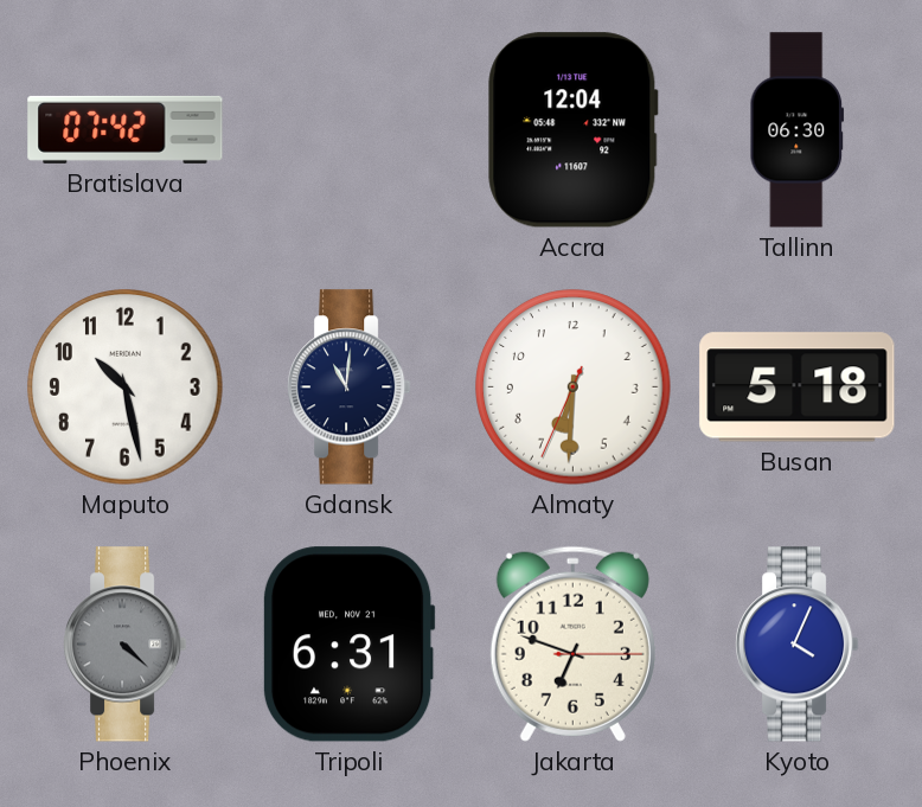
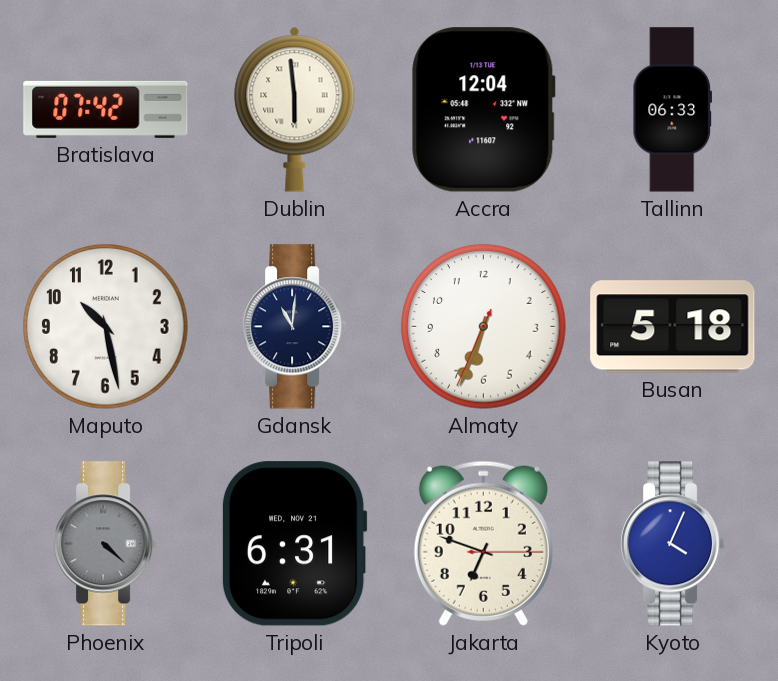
Dublin: none -> 5:59
Tallinn: 06:30 -> 06:33
Almaty: 6:30 -> 6:33
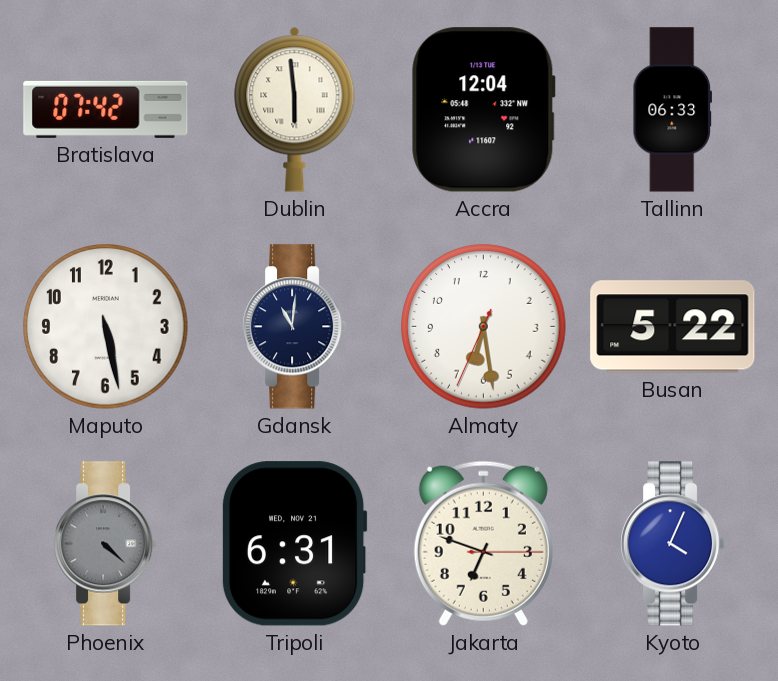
Maputo: 10:28 -> 5:28
Almaty: 6:33 -> 6:28
Busan: 5:18 -> 5:22
